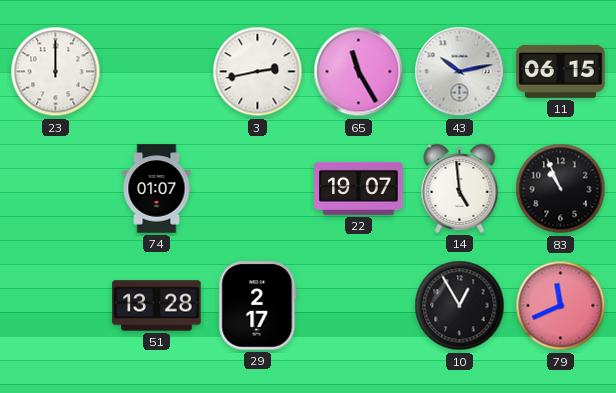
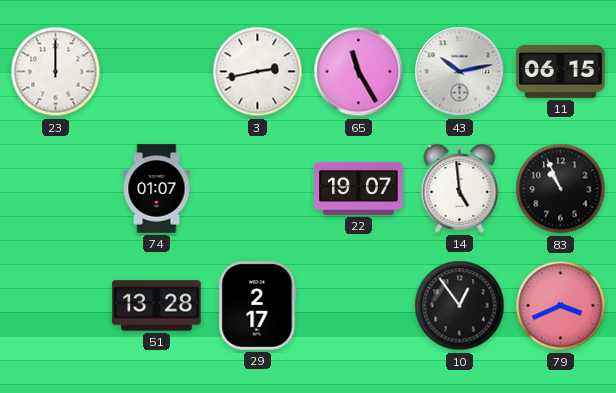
10: 12:55 -> 12:54
79: 11:41 -> 3:41
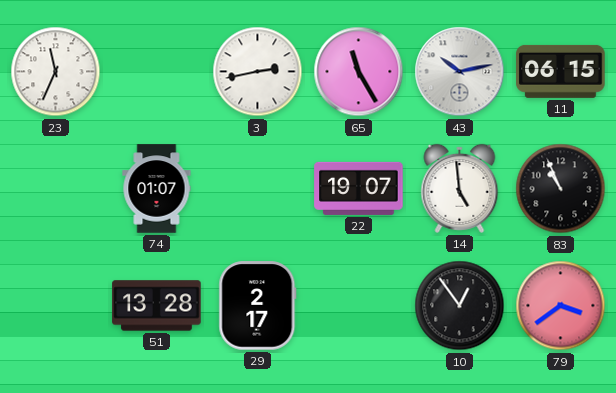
23: 12:00 -> 11:34
79: 3:41 -> 3:39
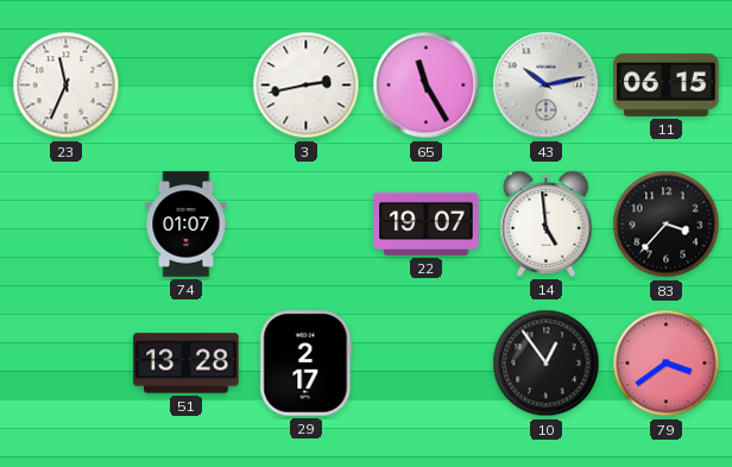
83: 10:56 -> 3:37
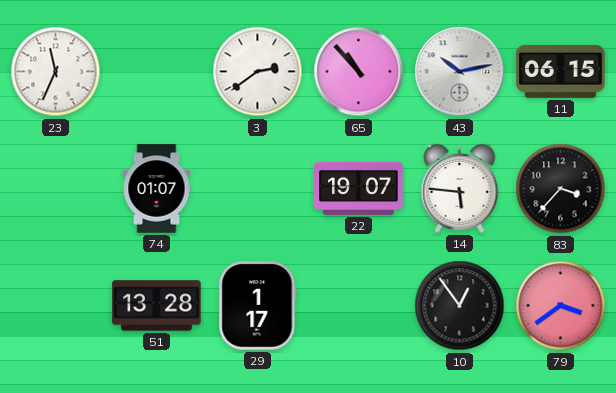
3: 2:43 -> 2:39
65: 11:25 -> 10:53
14: 4:59 -> 5:46
29: 2:17 -> 1:17
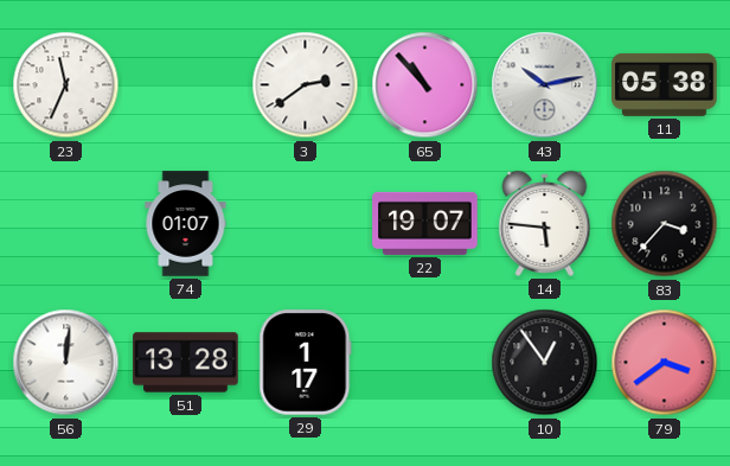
11: 06:15 -> 05:38
56: none -> 12:01
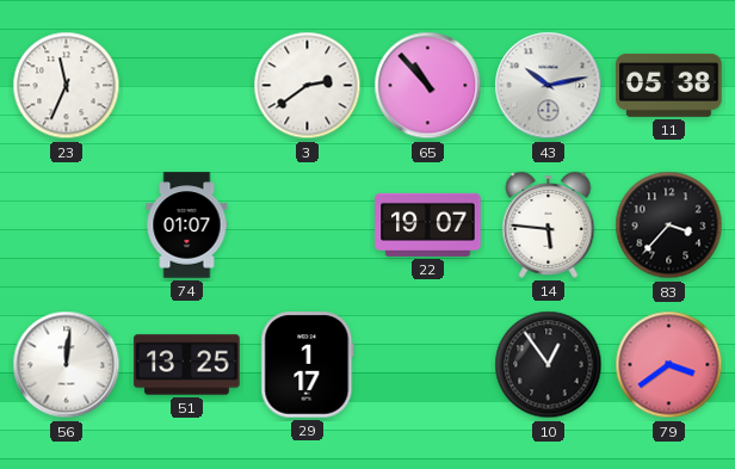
51: 13:28 -> 13:25
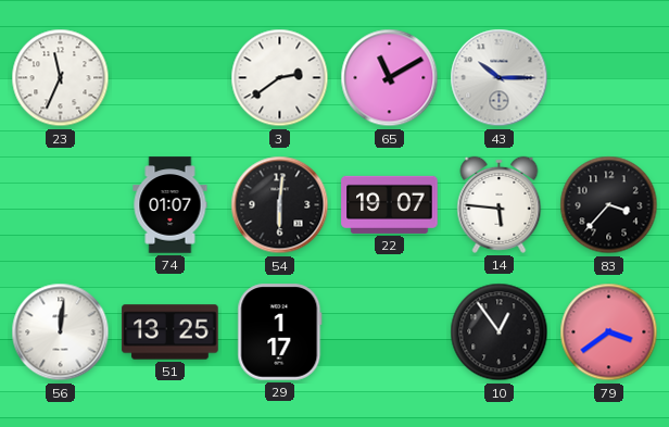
65: 10:53 -> 11:10
43: 10:13 -> 10:15
11: 05:38 -> none
54: none -> 6:01
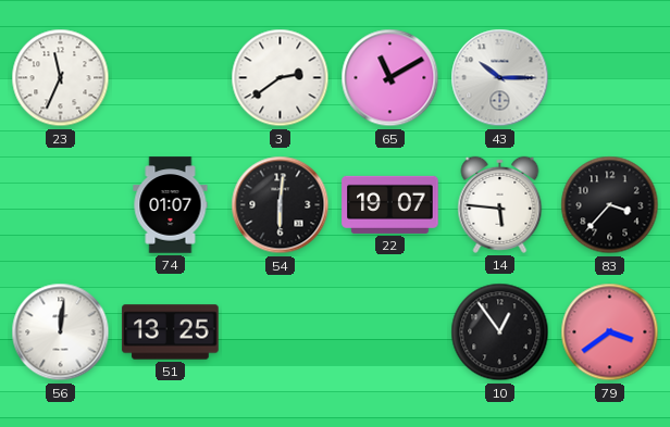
29: 1:17 -> none
